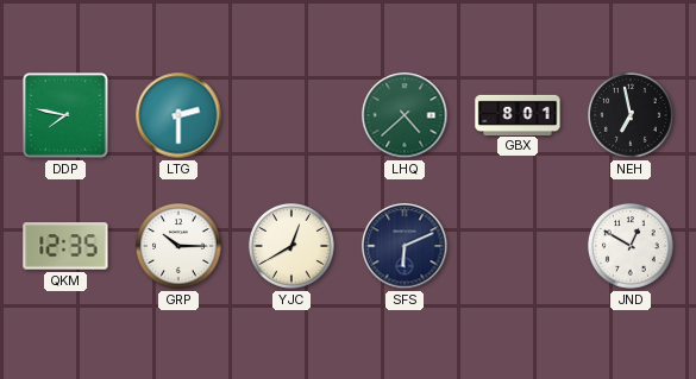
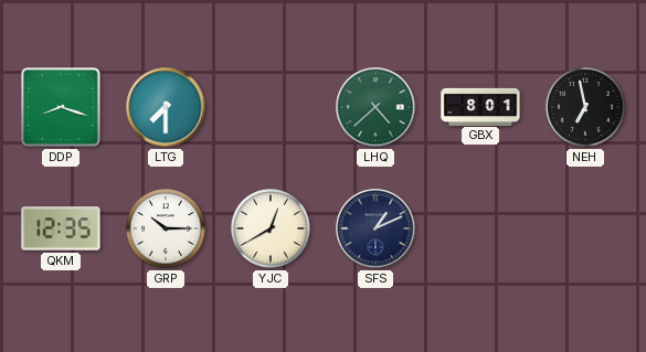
DDP: 7:47 -> 8:18
LTG: 2:30 -> 7:30
SFS: 6:11 -> 1:11
JND: 12:50 -> none
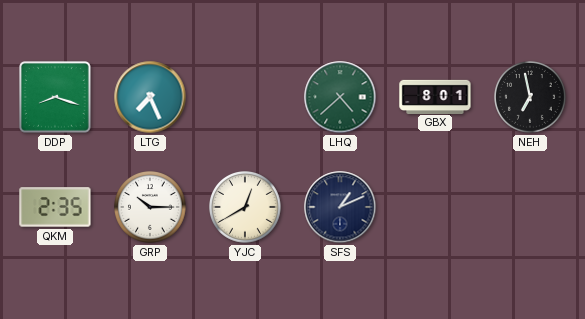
LTG: 7:30 -> 7:26
QKM: 12:35 -> 2:35
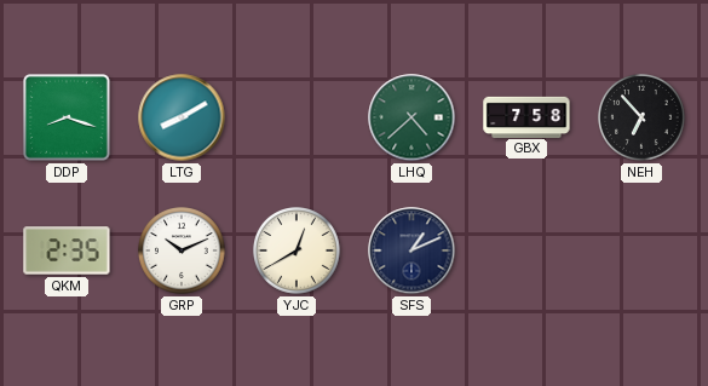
LTG: 7:26 -> 8:10
GBX: 8:01 -> 7:58
NEH: 6:58 -> 6:53
GRP: 10:15 -> 10:11
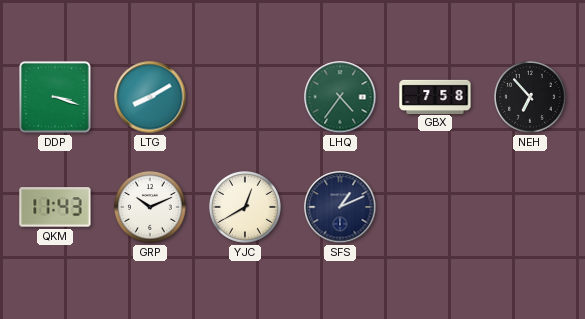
DDP: 8:18 -> 3:18
LHQ: 4:38 -> 4:36
QKM: 2:35 -> 11:43
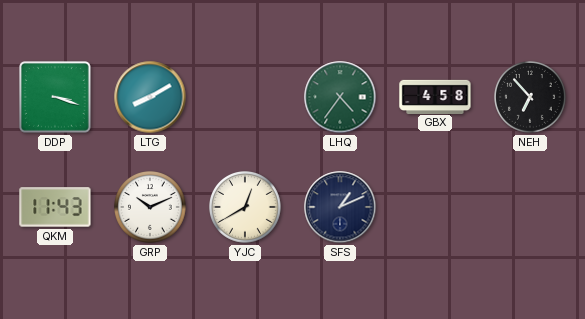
GBX: 7:58 -> 4:58
